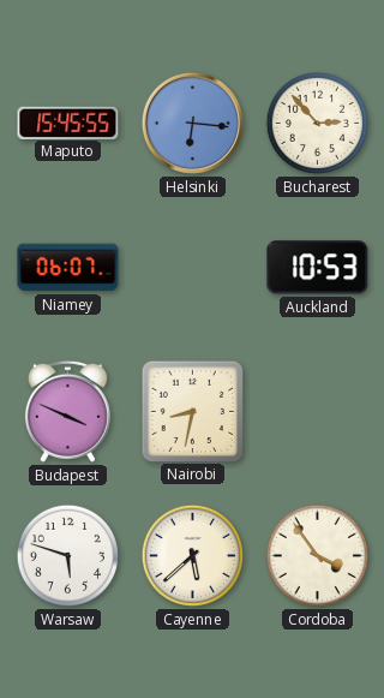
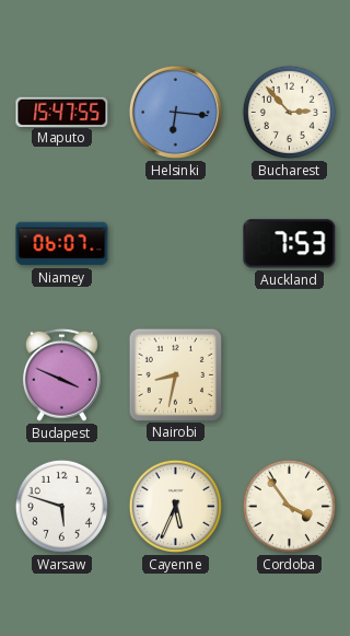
Maputo: 15:45 -> 15:47
Auckland: 10:53 -> 7:53
Cayenne: 5:38 -> 5:34
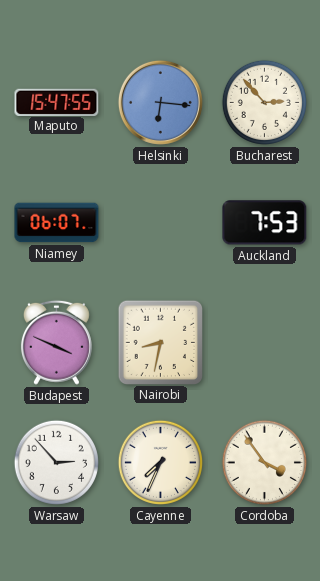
Warsaw: 5:48 -> 2:53
Cayenne: 5:34 -> 7:34
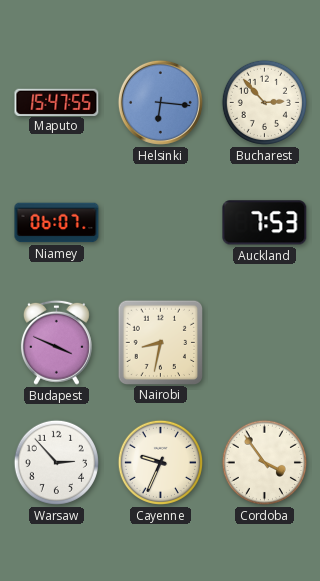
Cayenne: 7:34 -> 9:34
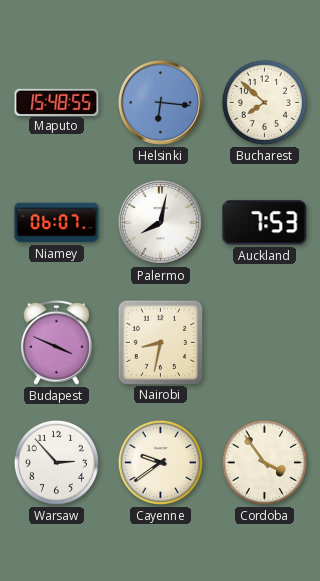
Maputo: 15:47 -> 15:48
Bucharest: 2:53 -> 7:52
Palermo: none -> 8:02
Cayenne: 9:34 -> 9:39
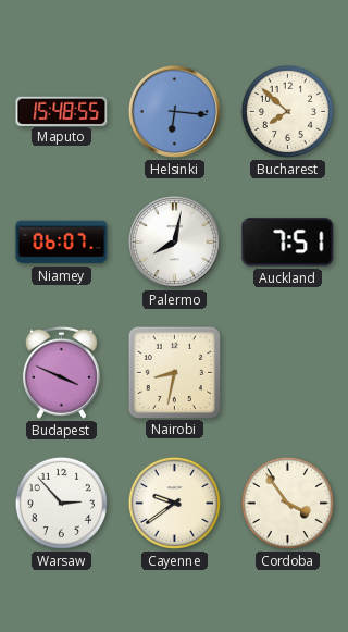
Auckland: 7:53 -> 7:51
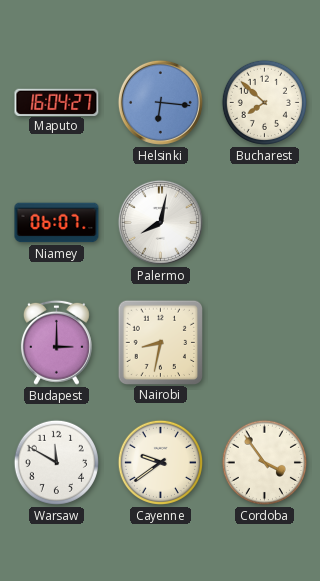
Maputo: 15:48 -> 16:04
Auckland: 7:51 -> none
Budapest: 3:49 -> 3:00
Warsaw: 2:53 -> 11:50
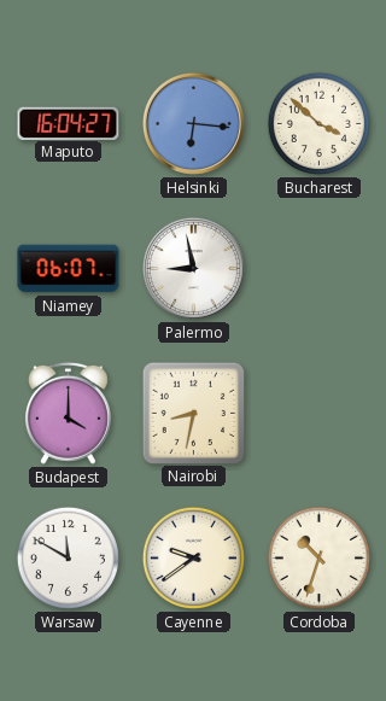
Bucharest: 7:52 -> 3:52
Palermo: 8:02 -> 8:58
Budapest: 3:00 -> 4:00
Cordoba: 3:54 -> 10:33
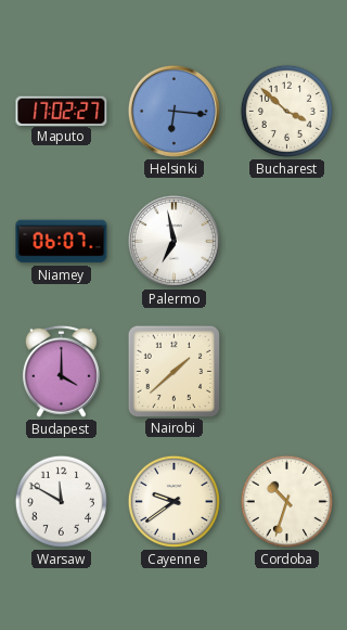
Maputo: 16:04 -> 17:02
Palermo: 8:58 -> 6:58
Nairobi: 8:32 -> 1:38
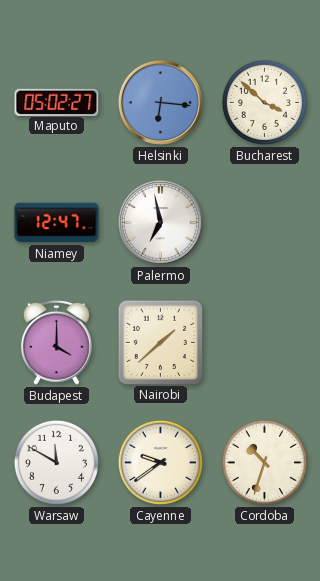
Maputo: 17:02 -> 05:02
Niamey: 06:07 -> 12:47
